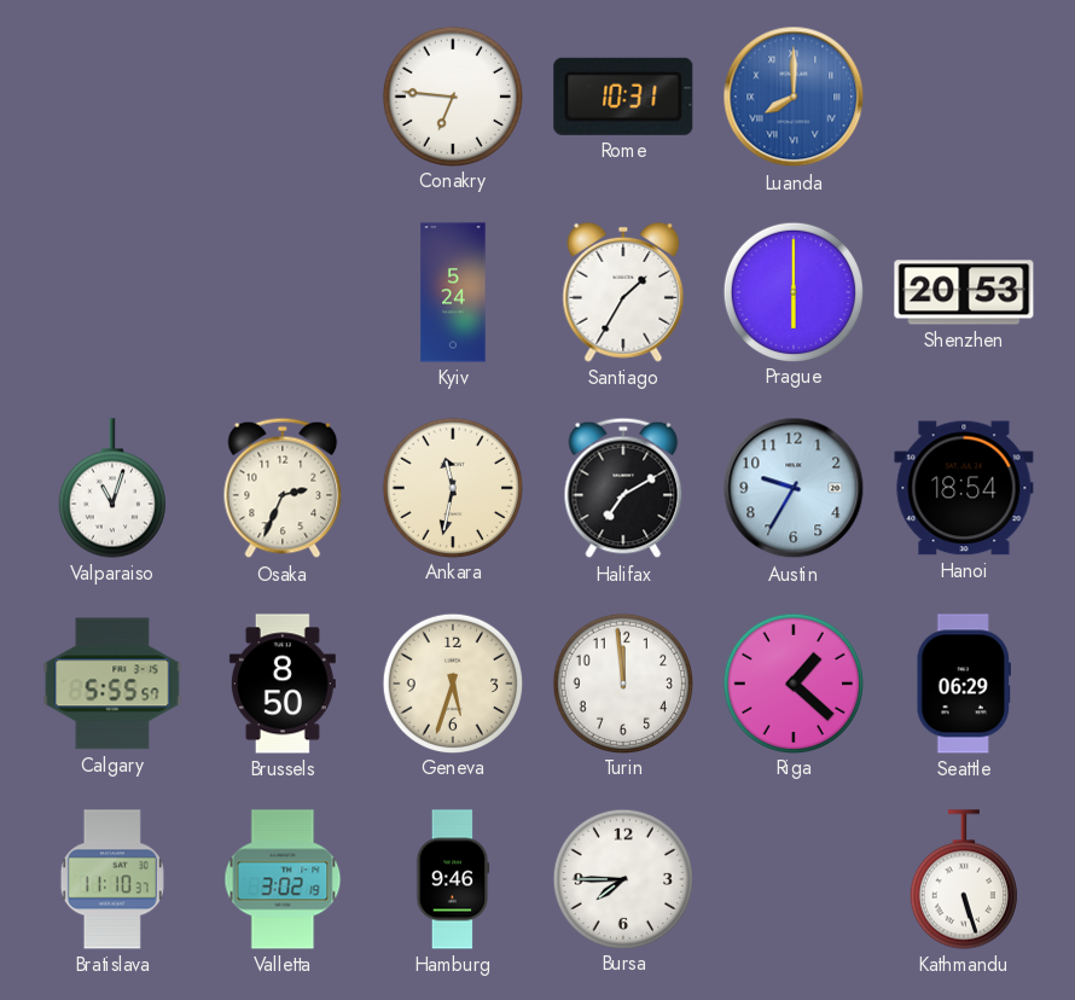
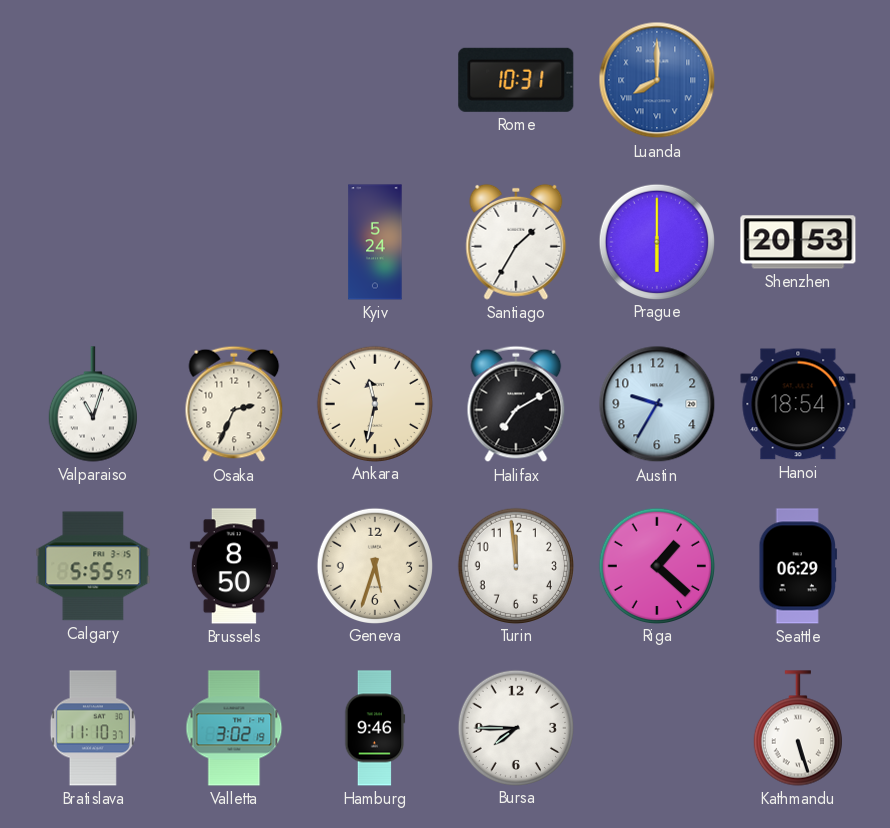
Conakry: 6:46 -> none
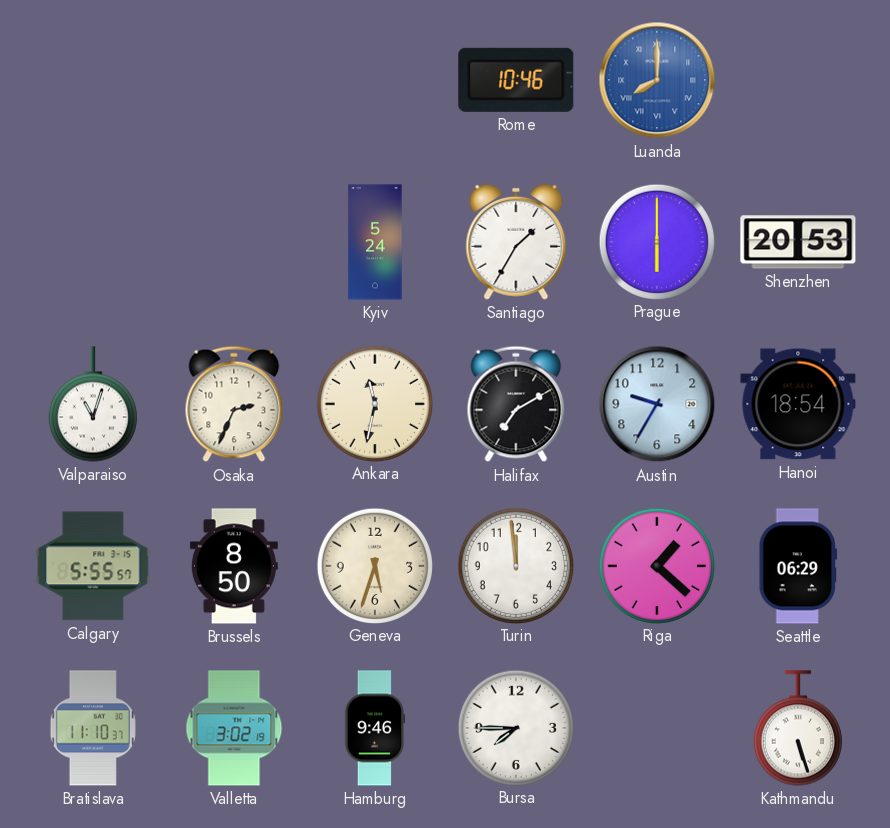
Rome: 10:31 -> 10:46
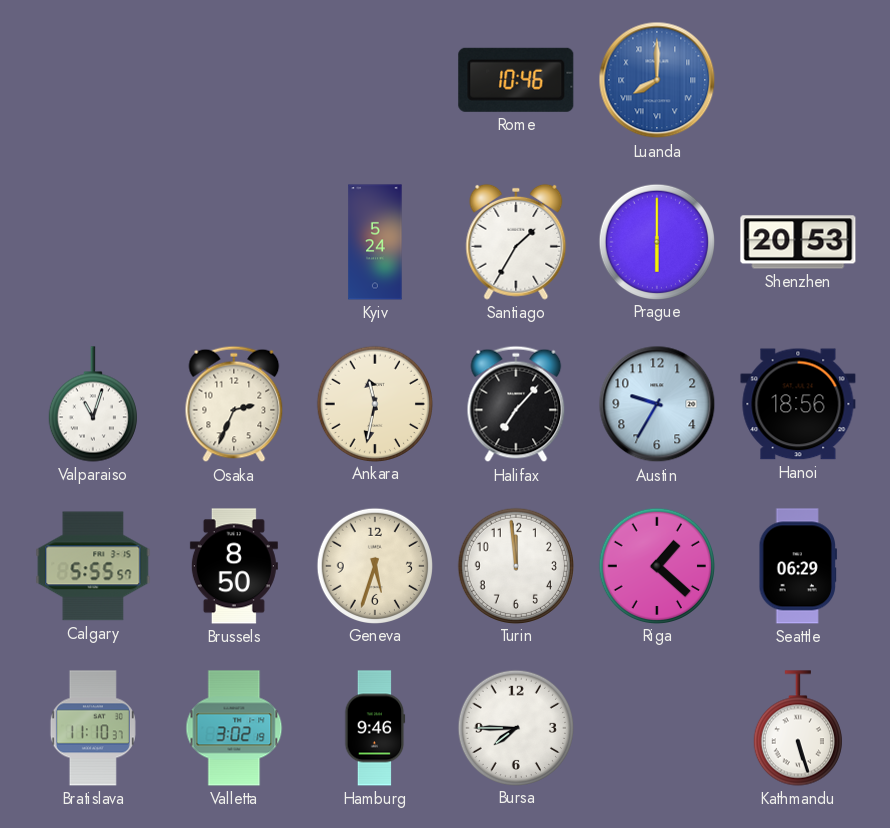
Halifax: 7:10 -> 7:07
Hanoi: 18:54 -> 18:56
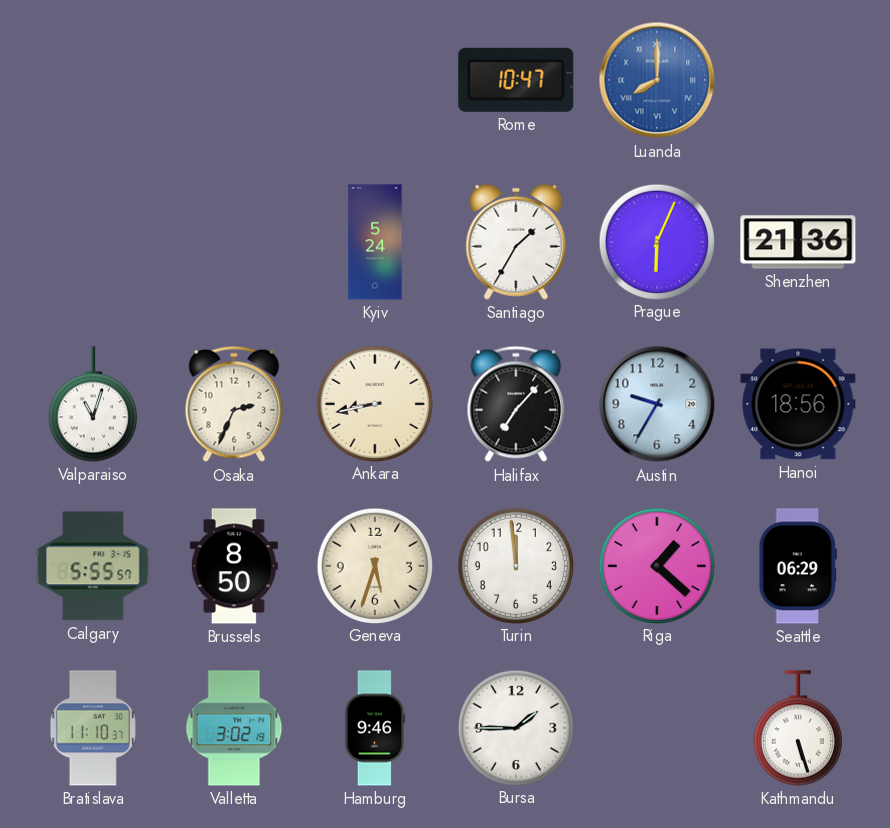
Rome: 10:46 -> 10:47
Prague: 6:00 -> 6:04
Shenzhen: 20:53 -> 21:36
Ankara: 11:32 -> 8:43
Bursa: 7:45 -> 1:45
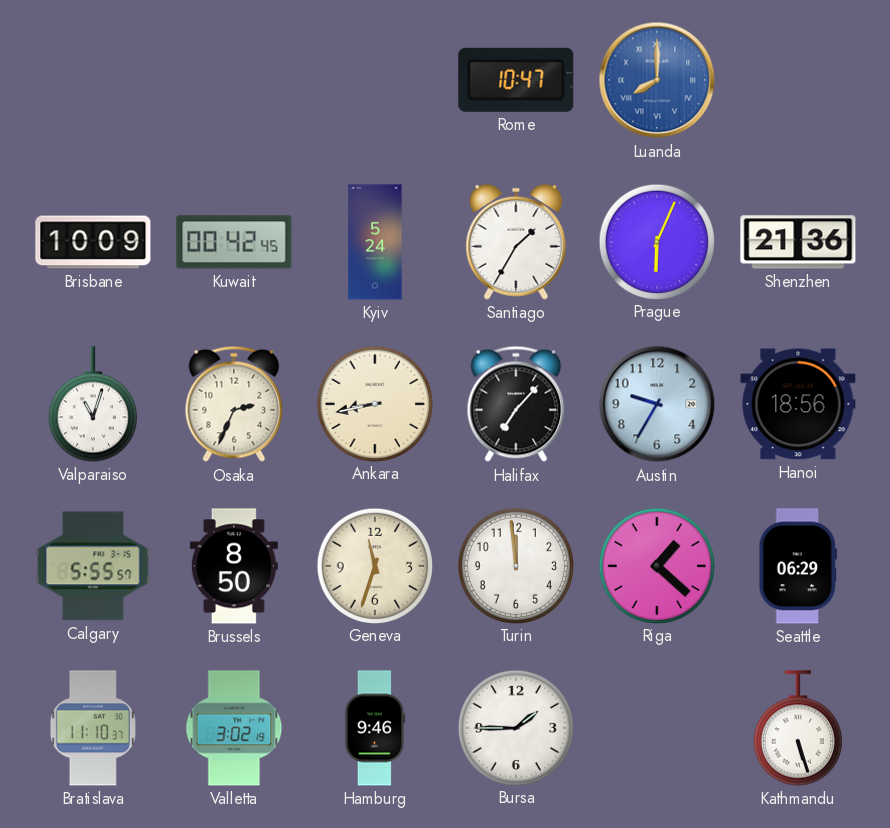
Brisbane: none -> 10:09
Kuwait: none -> 00:42
Geneva: 5:33 -> 11:33
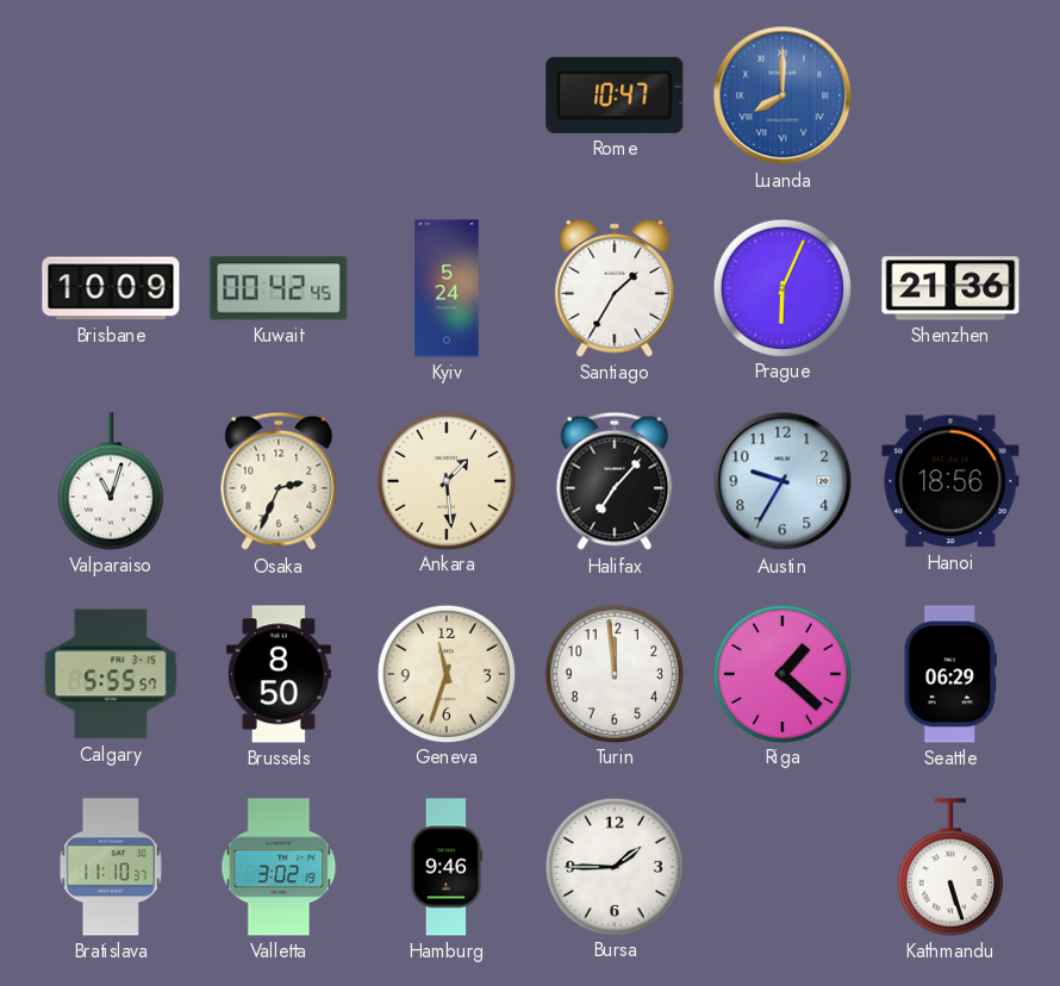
Ankara: 8:43 -> 1:29
